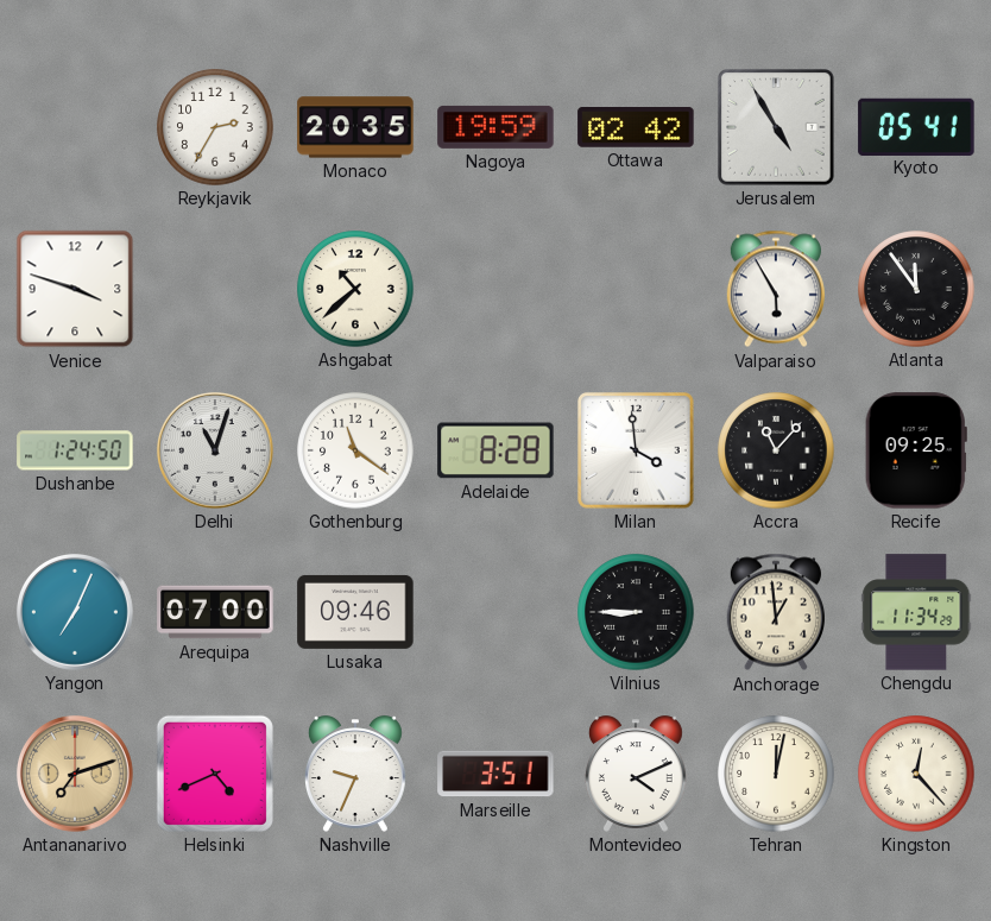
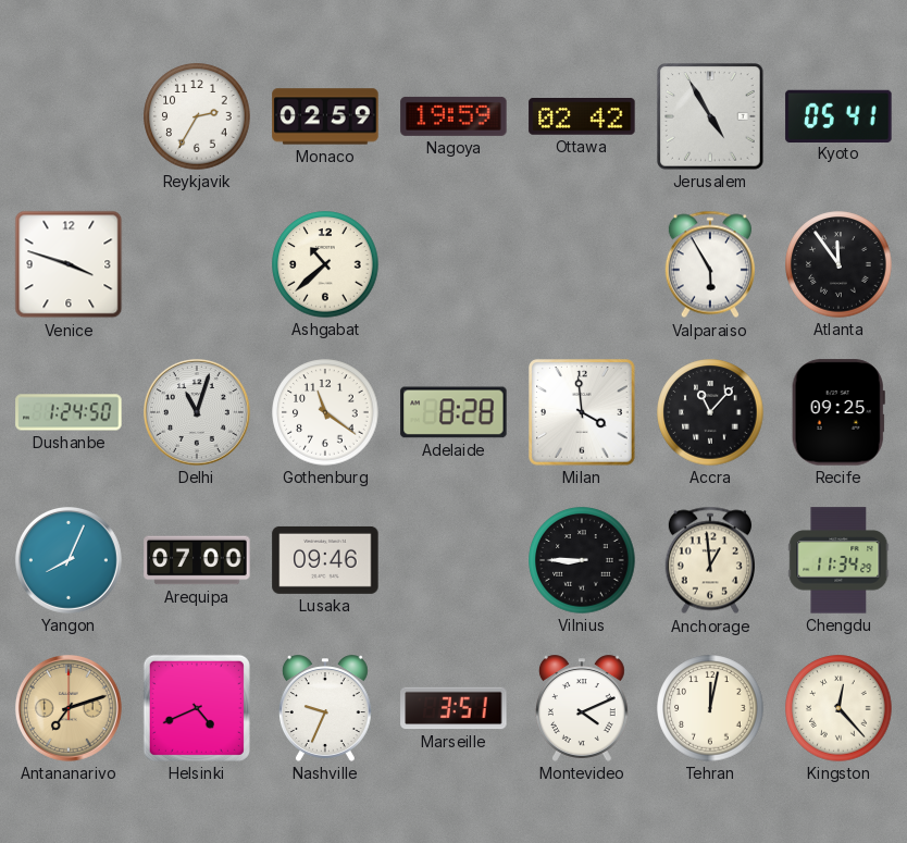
Monaco: 20:35 -> 02:59
Yangon: 7:04 -> 8:04
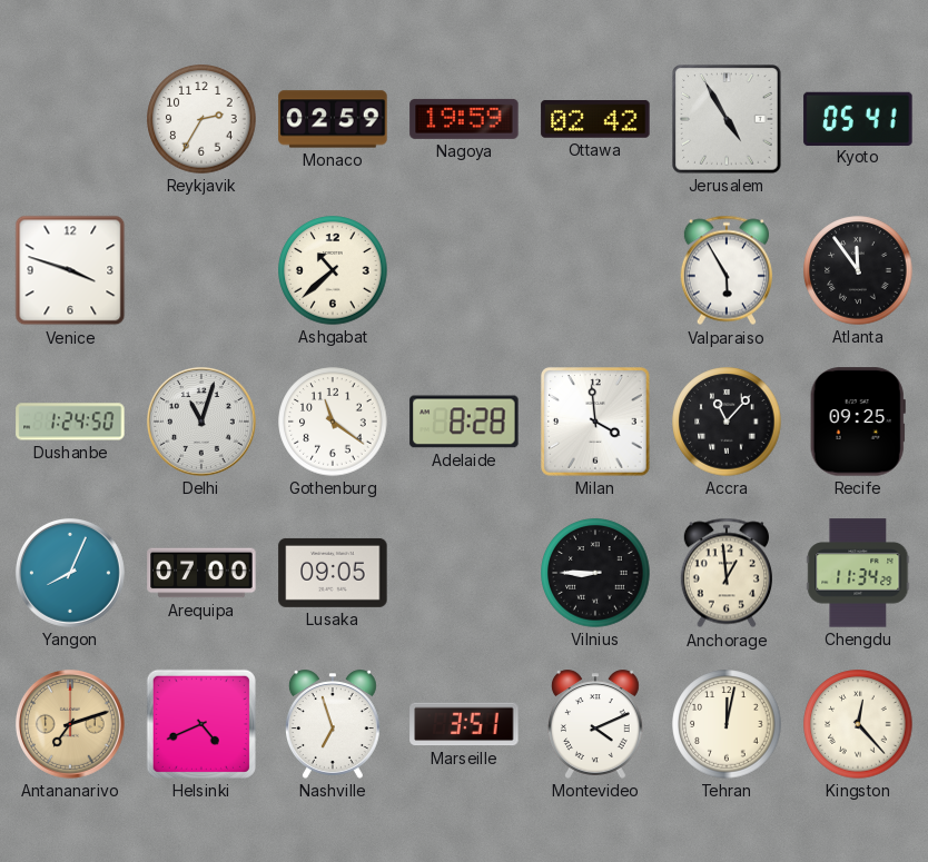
Lusaka: 09:46 -> 09:05
Nashville: 9:34 -> 6:57
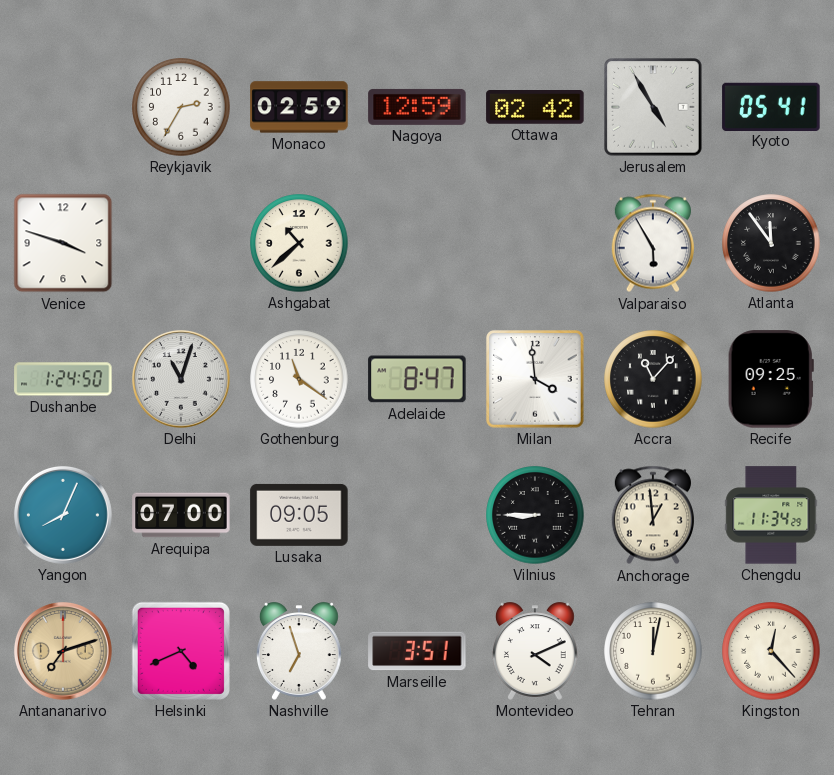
Nagoya: 19:59 -> 12:59
Adelaide: 8:28 -> 8:47
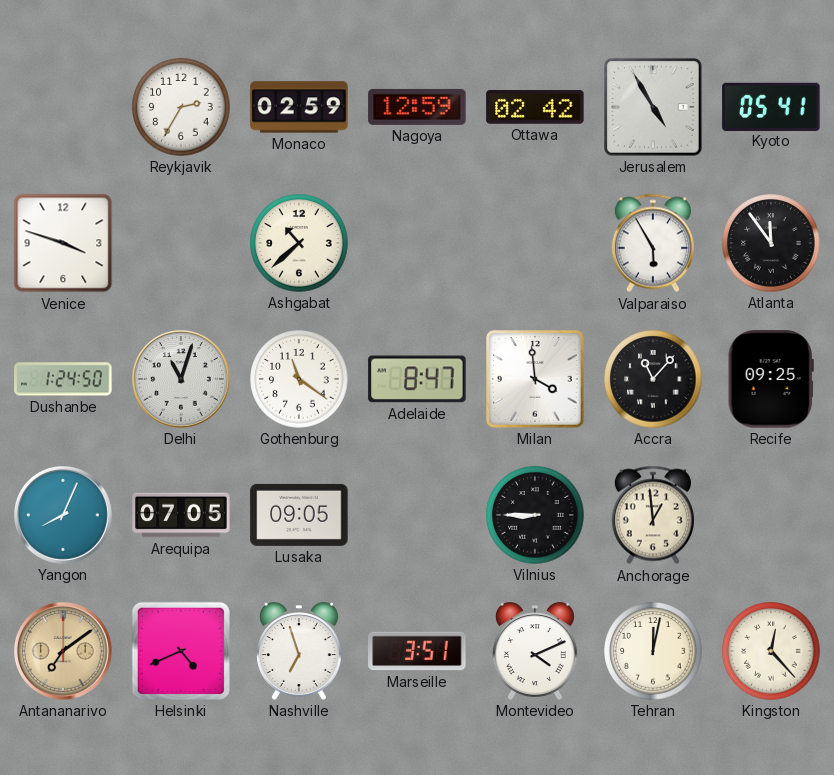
Arequipa: 07:00 -> 07:05
Chengdu: 11:34 -> none
Antananarivo: 7:12 -> 7:09
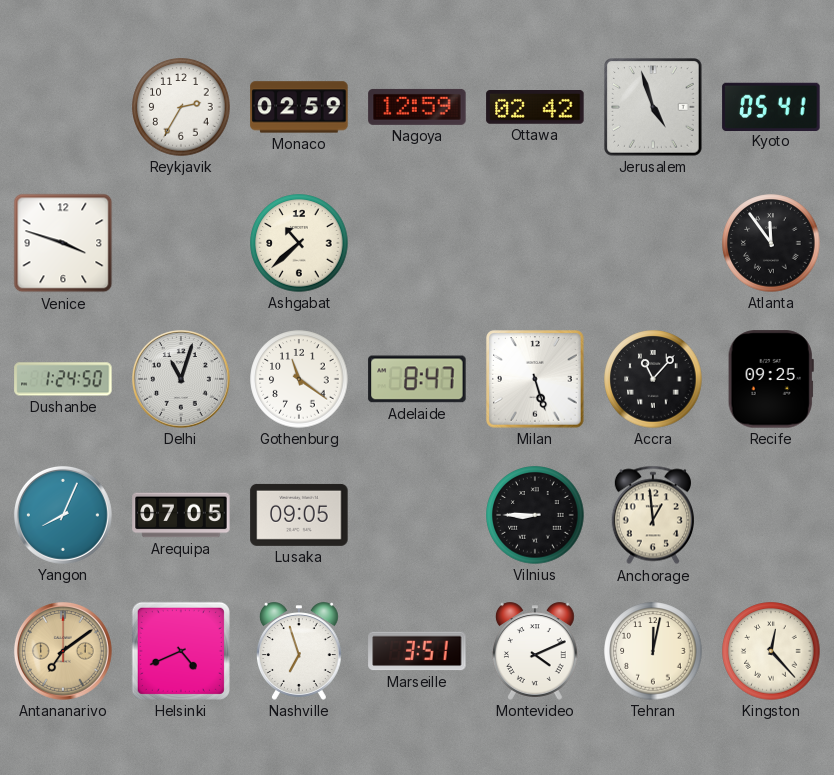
Jerusalem: 4:55 -> 4:57
Valparaiso: 5:55 -> none
Milan: 3:59 -> 5:27
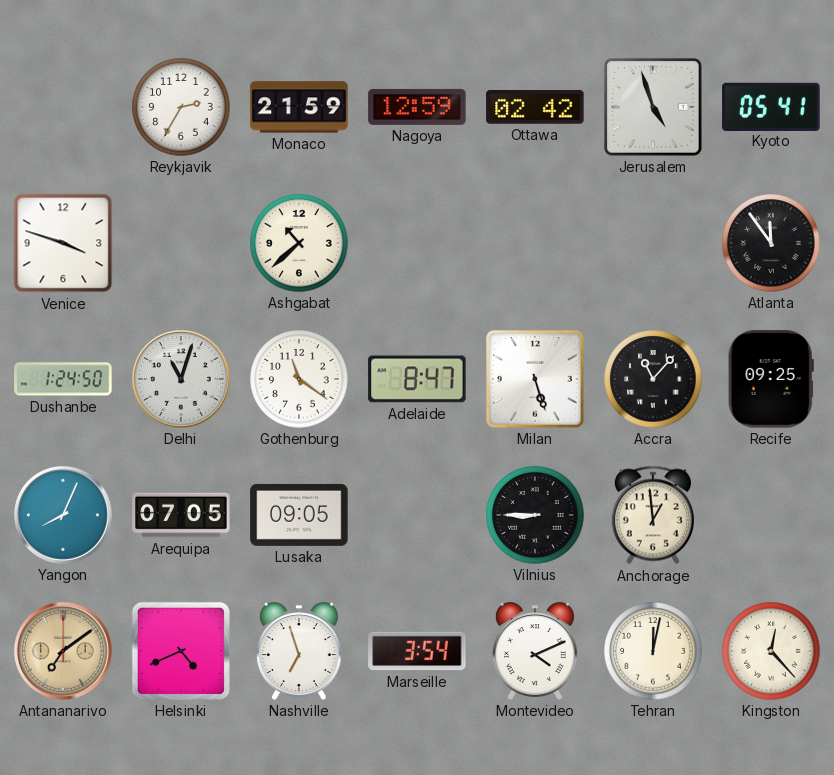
Monaco: 02:59 -> 21:59
Marseille: 3:51 -> 3:54
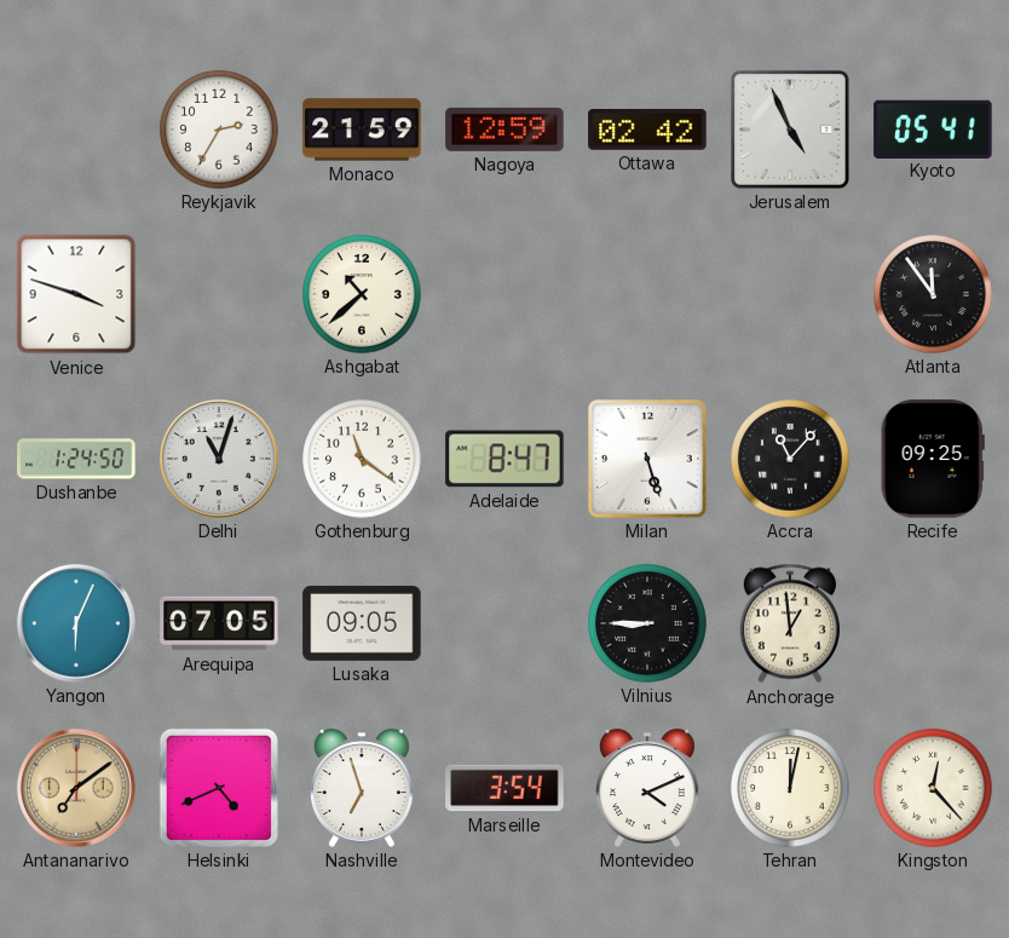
Jerusalem: 4:57 -> 4:56
Yangon: 8:04 -> 6:04
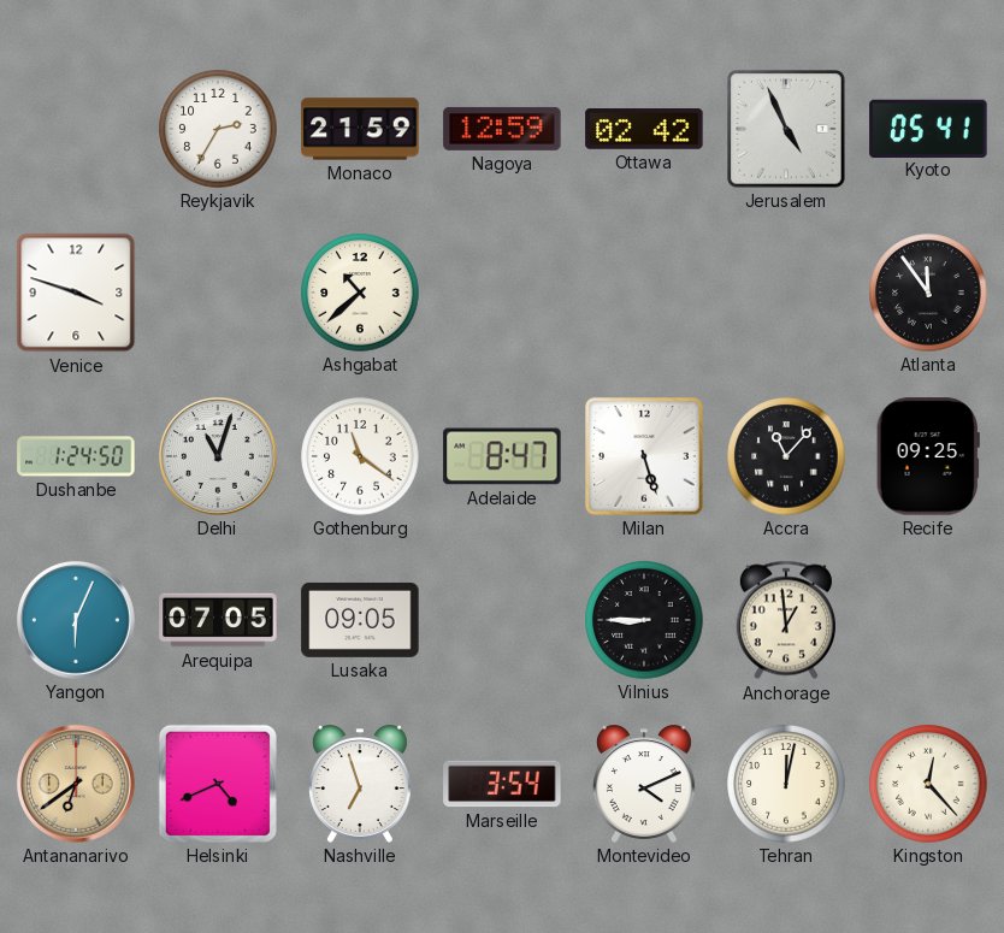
Antananarivo: 7:09 -> 6:39
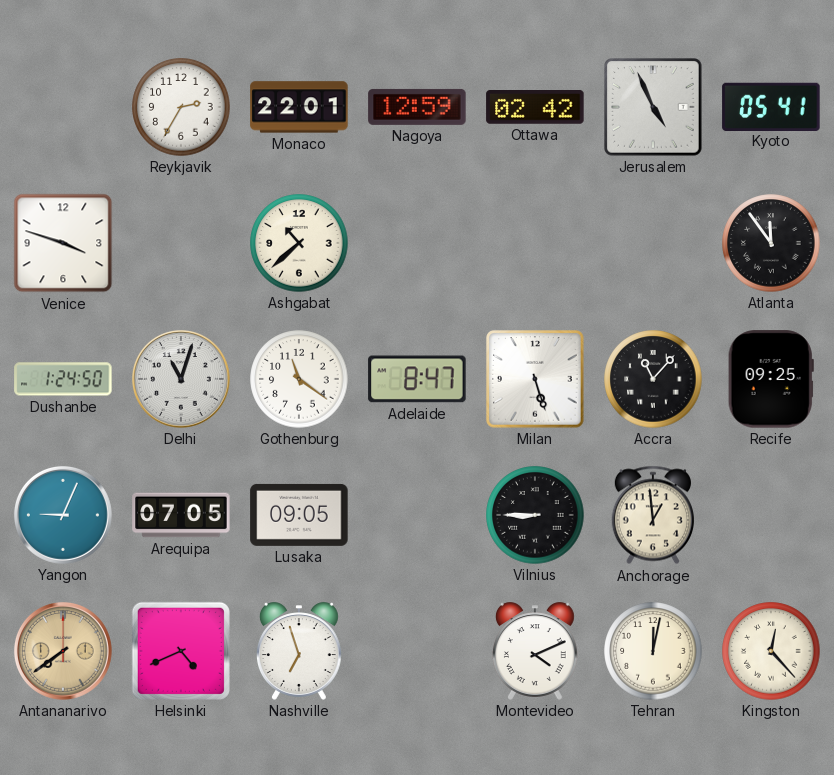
Monaco: 21:59 -> 22:01
Yangon: 6:04 -> 9:04
Antananarivo: 6:39 -> 7:39
Marseille: 3:54 -> none
